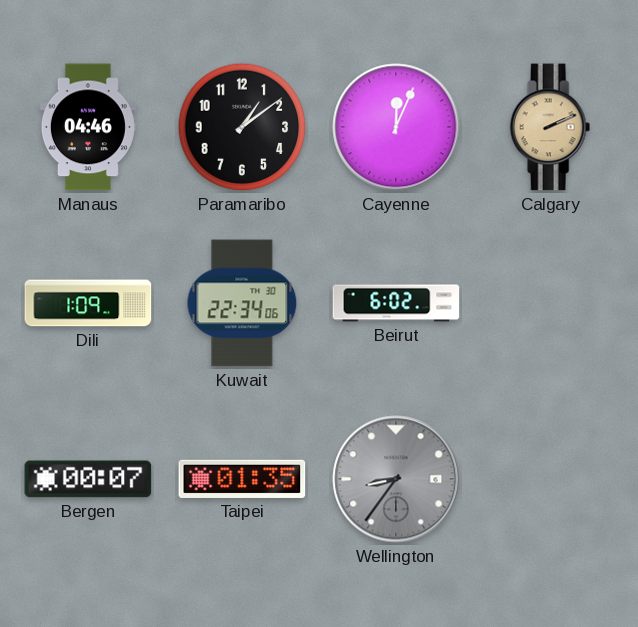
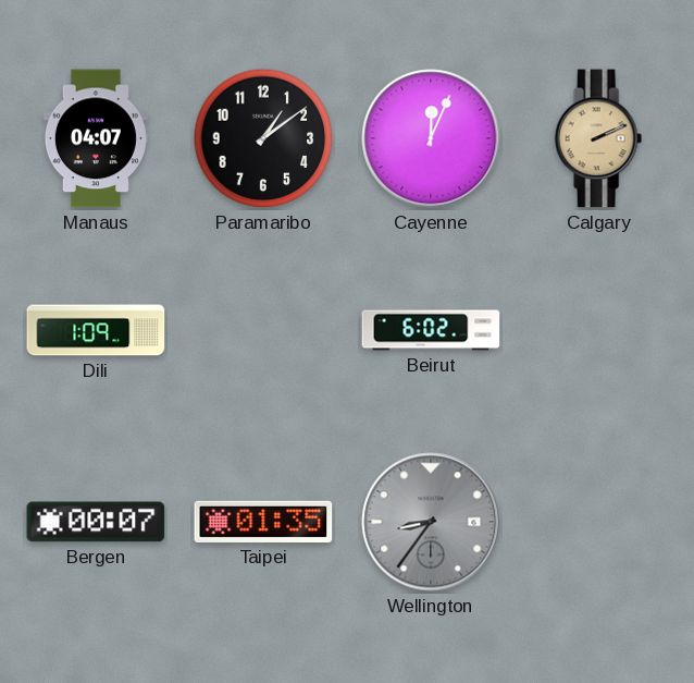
Manaus: 04:46 -> 04:07
Kuwait: 22:34 -> none
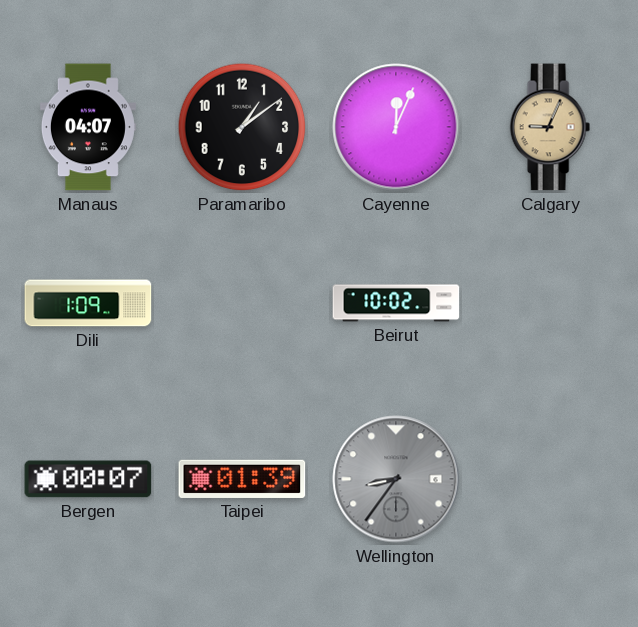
Calgary: 2:11 -> 9:04
Beirut: 6:02 -> 10:02
Taipei: 01:35 -> 01:39
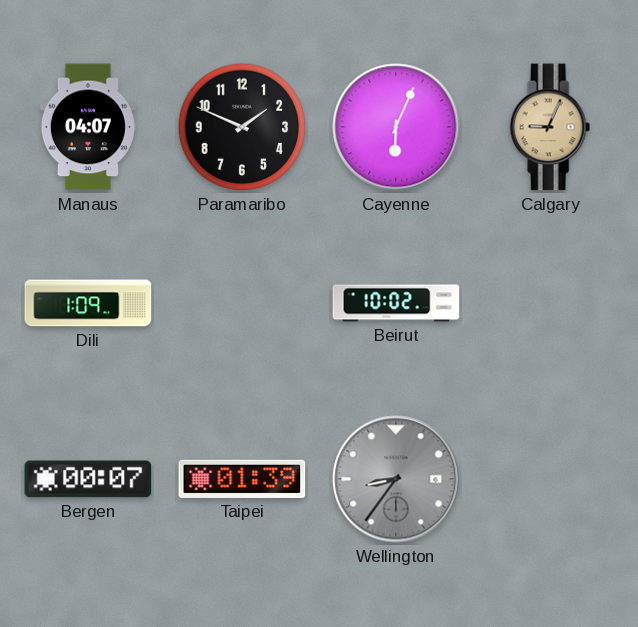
Paramaribo: 1:09 -> 1:49
Cayenne: 12:04 -> 6:04
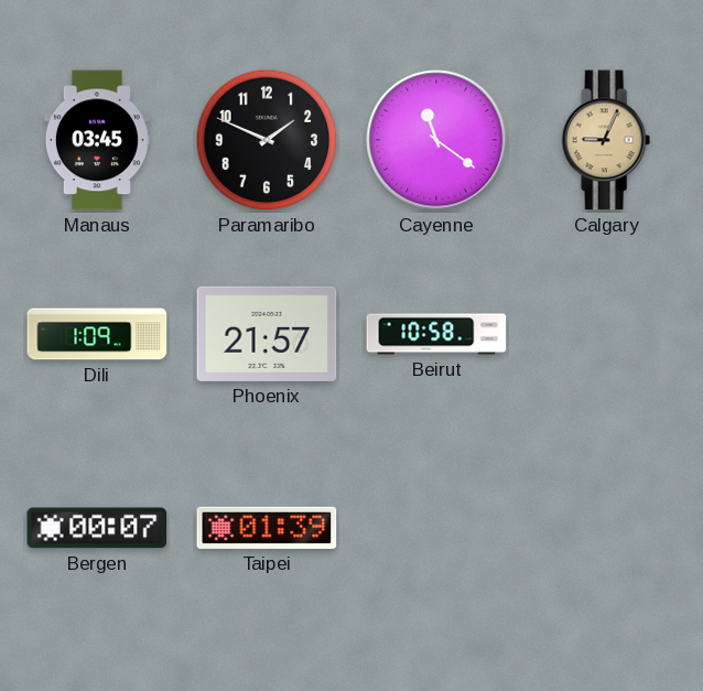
Manaus: 04:07 -> 03:45
Cayenne: 6:04 -> 11:21
Phoenix: none -> 21:57
Beirut: 10:02 -> 10:58
Wellington: 8:36 -> none
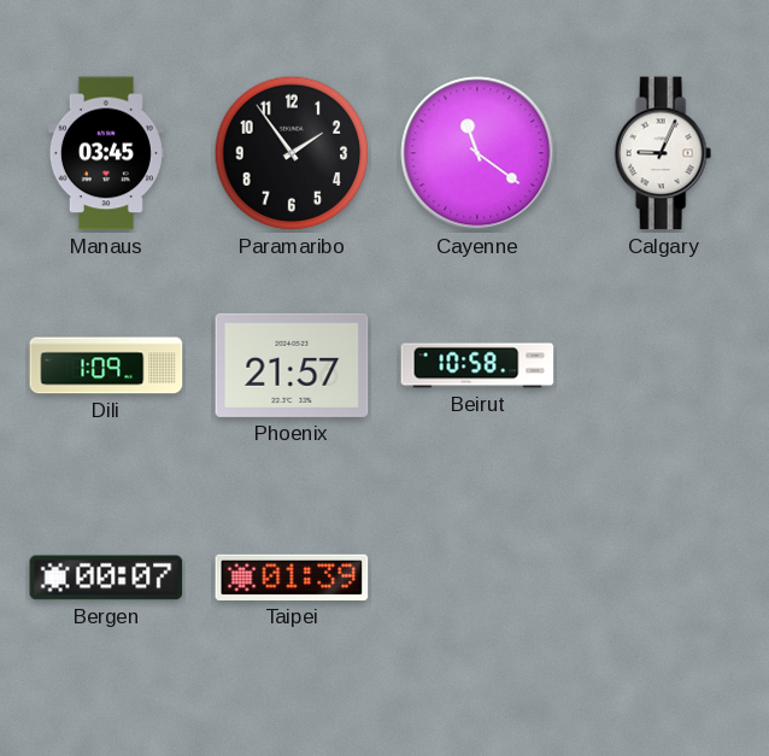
Paramaribo: 1:49 -> 1:54
Calgary dial: champagne -> white
